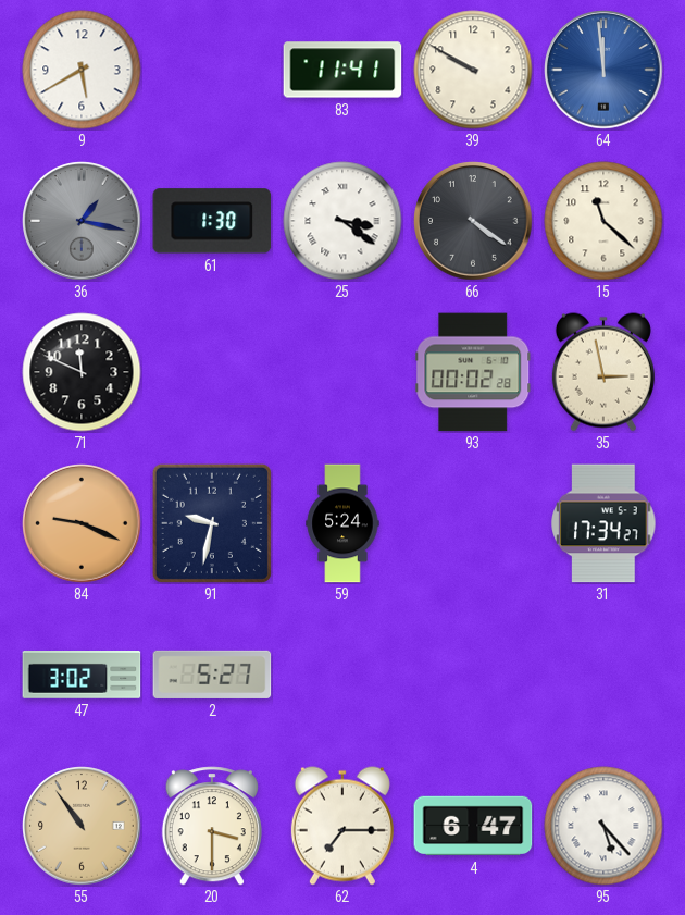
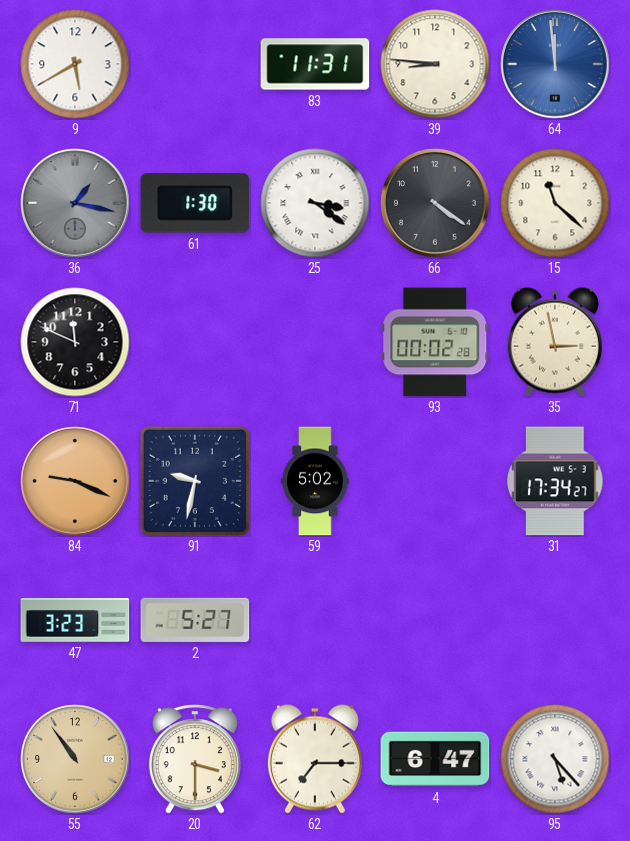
83: 11:41 -> 11:31
39: 9:50 -> 8:46
59: 5:24 -> 5:02
47: 3:02 -> 3:23
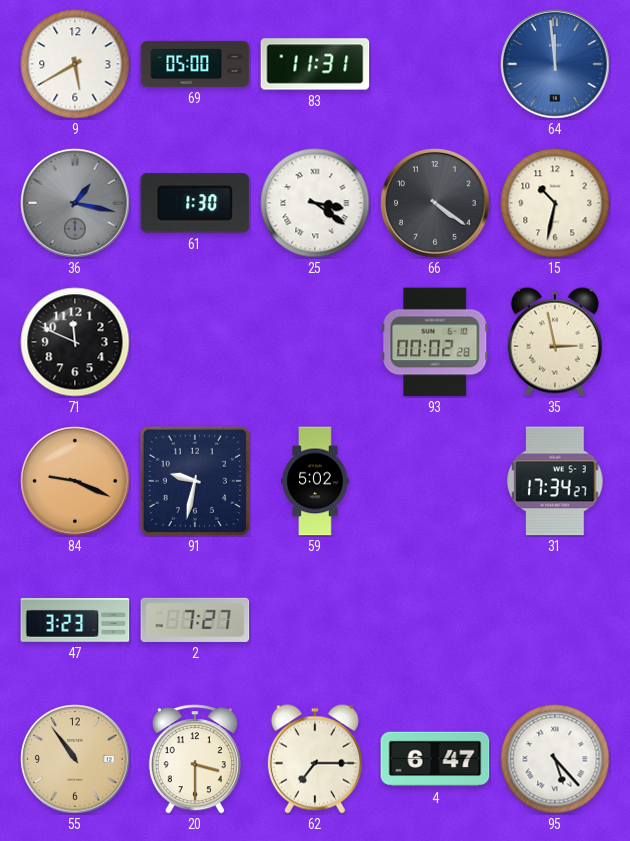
69: none -> 05:00
39: 8:46 -> none
15: 11:22 -> 10:32
2: 5:27 -> 7:27
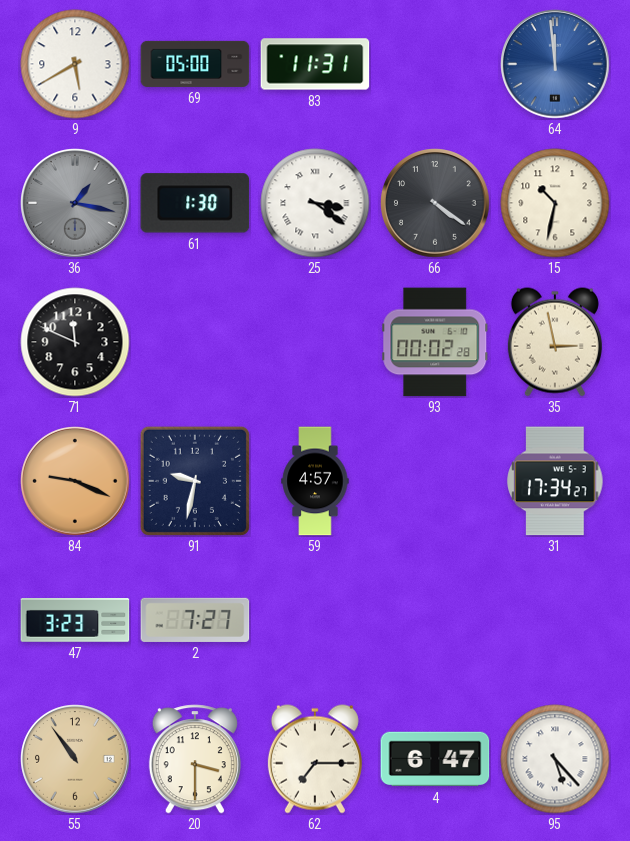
59: 5:02 -> 4:57
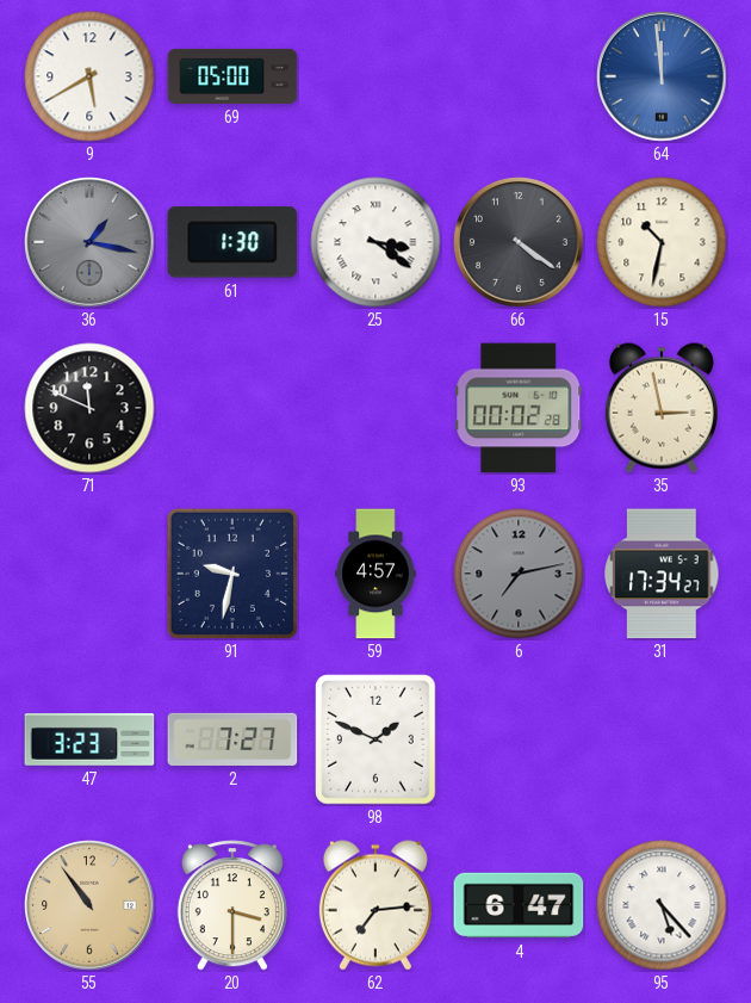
83: 11:31 -> none
84: 9:19 -> none
6: none -> 7:13
98: none -> 1:49
62: 7:15 -> 7:14
